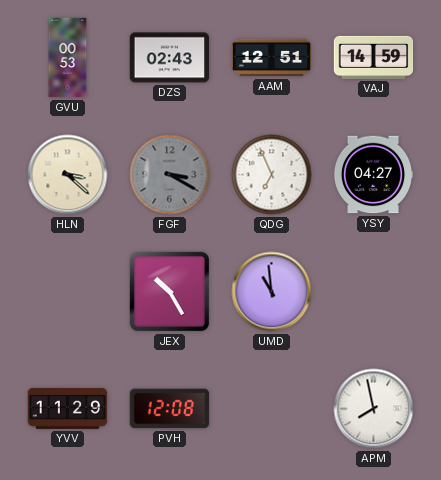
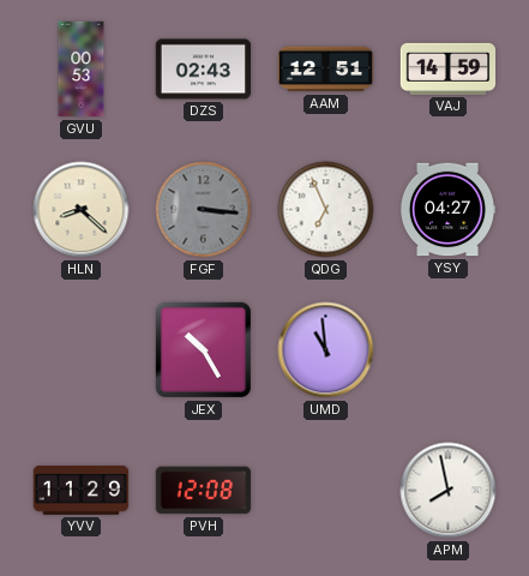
HLN: 3:22 -> 8:22
FGF: 3:20 -> 3:16
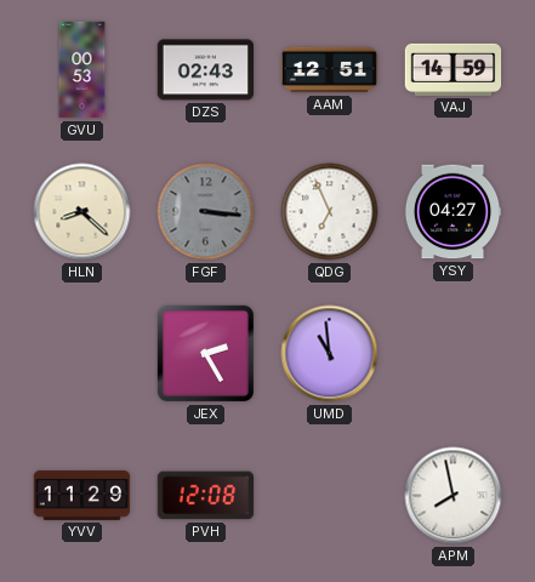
JEX: 10:25 -> 2:25
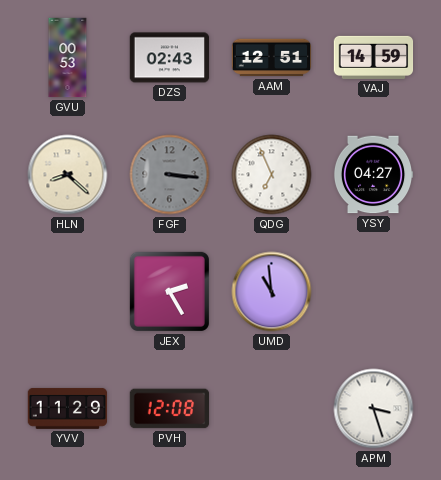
APM: 7:58 -> 3:27
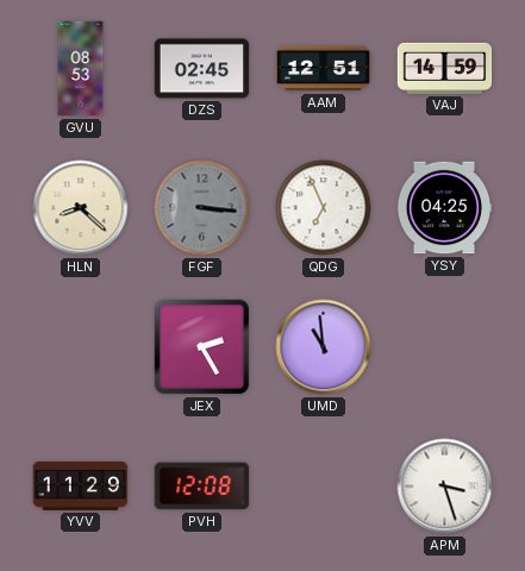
GVU: 00:53 -> 08:53
DZS: 02:43 -> 02:45
YSY: 04:27 -> 04:25
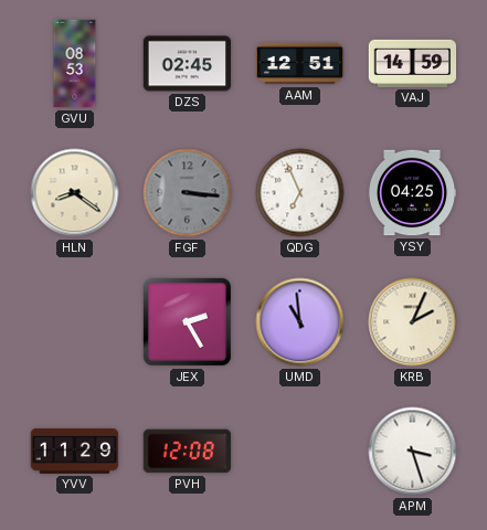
HLN: 8:22 -> 8:21
KRB: none -> 2:04
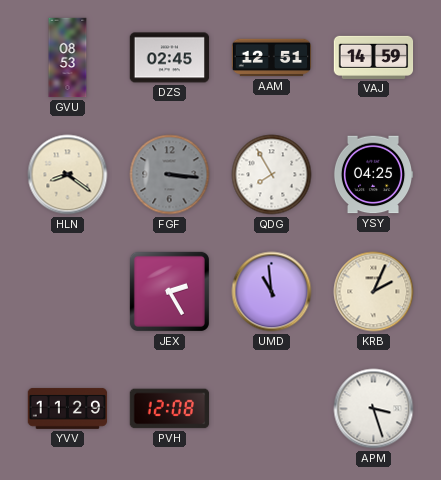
QDG: 6:56 -> 7:55
